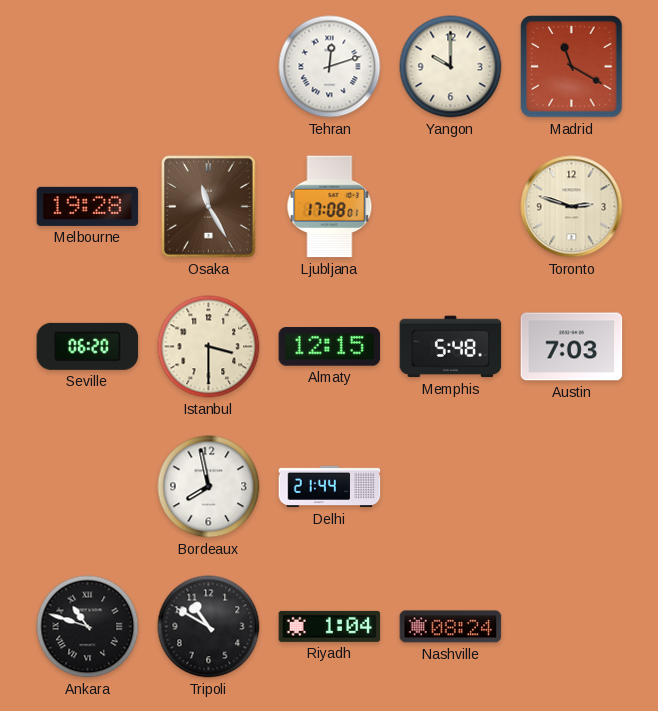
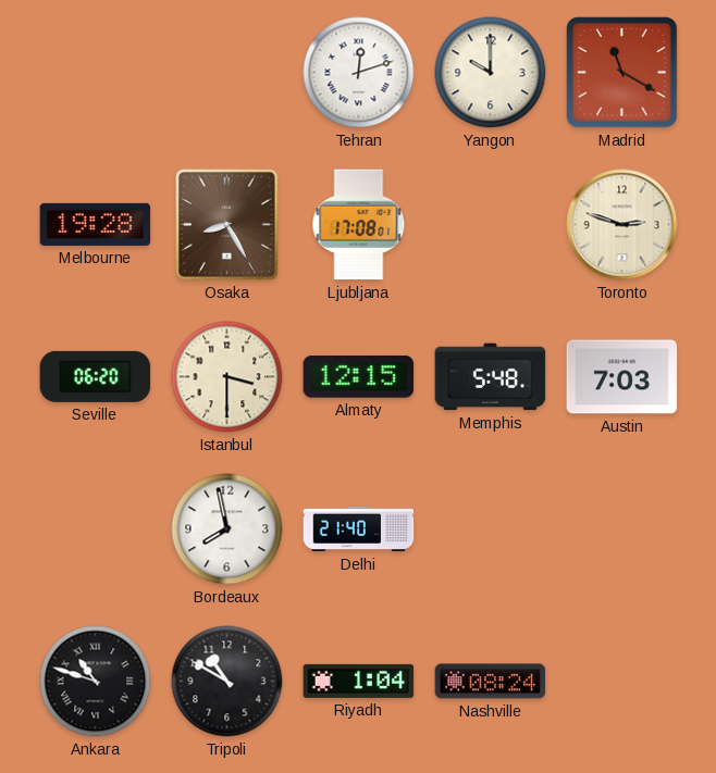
Osaka: 11:25 -> 8:25
Delhi: 21:44 -> 21:40
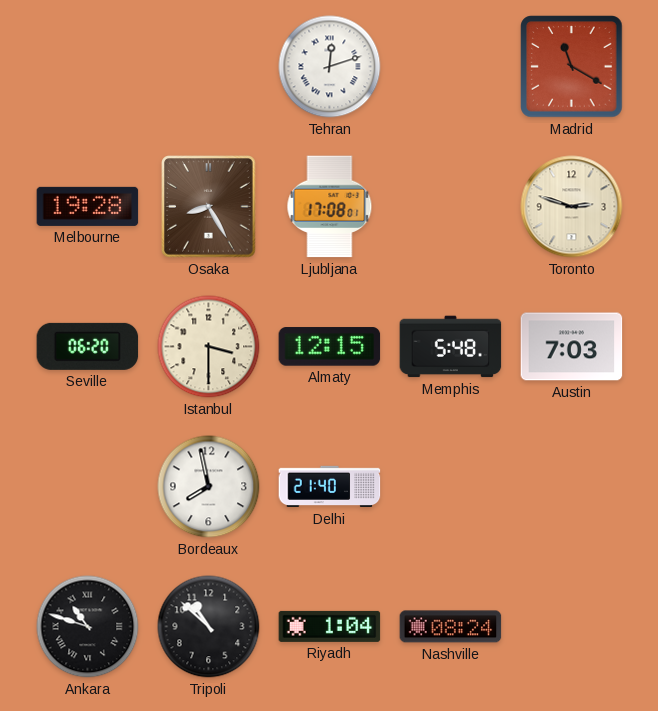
Yangon: 10:00 -> none
Tripoli: 10:50 -> 10:52
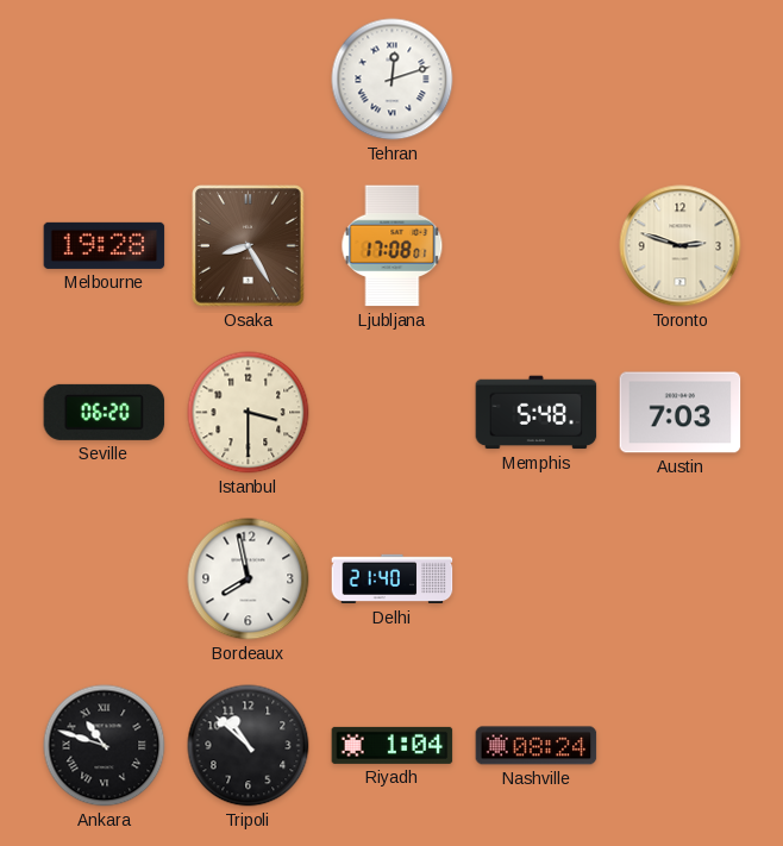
Madrid: 11:20 -> none
Almaty: 12:15 -> none
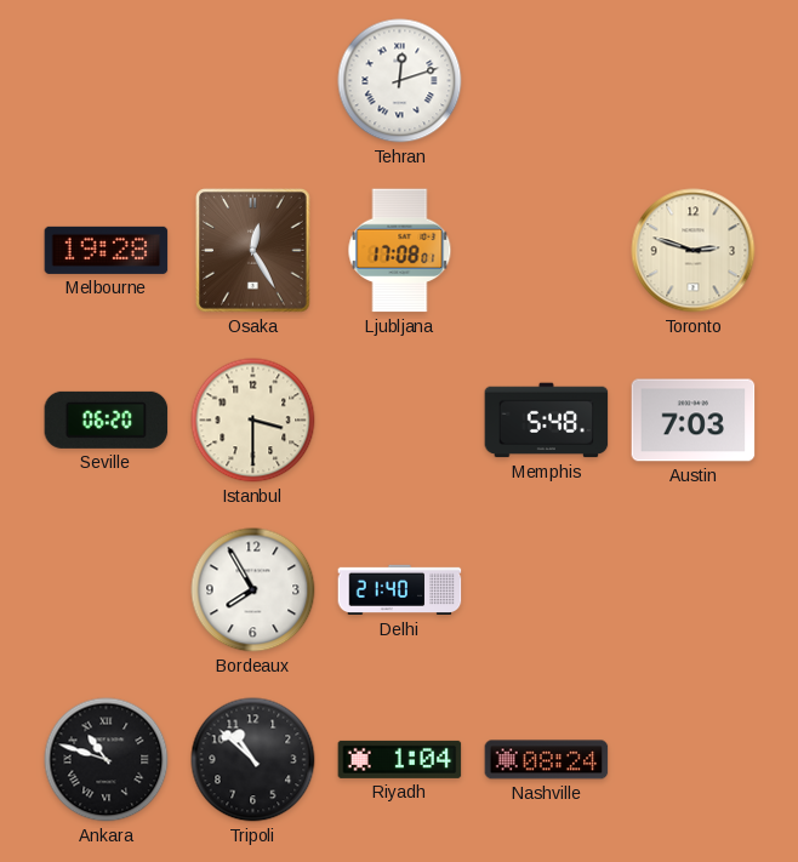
Osaka: 8:25 -> 12:25
Bordeaux: 7:58 -> 7:55
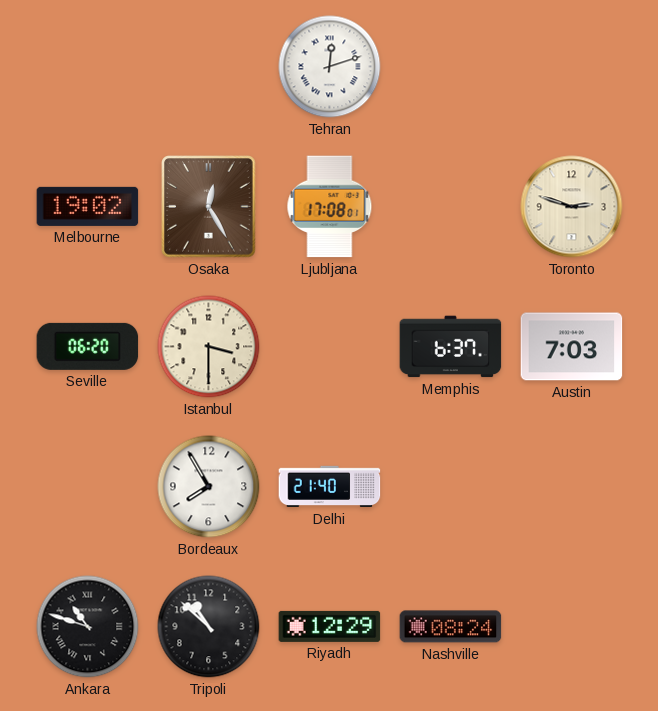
Melbourne: 19:28 -> 19:02
Memphis: 5:48 -> 6:37
Riyadh: 1:04 -> 12:29
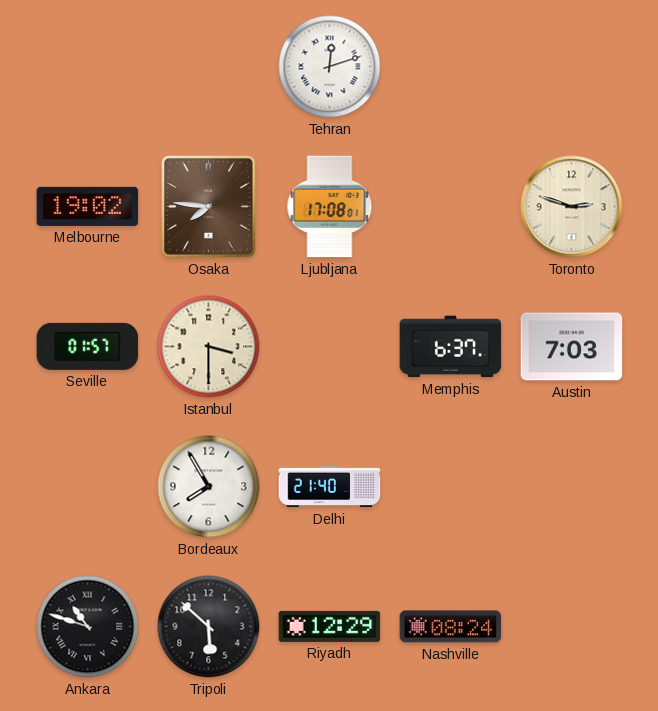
Osaka: 12:25 -> 7:46
Seville: 06:20 -> 01:57
Tripoli: 10:52 -> 5:52
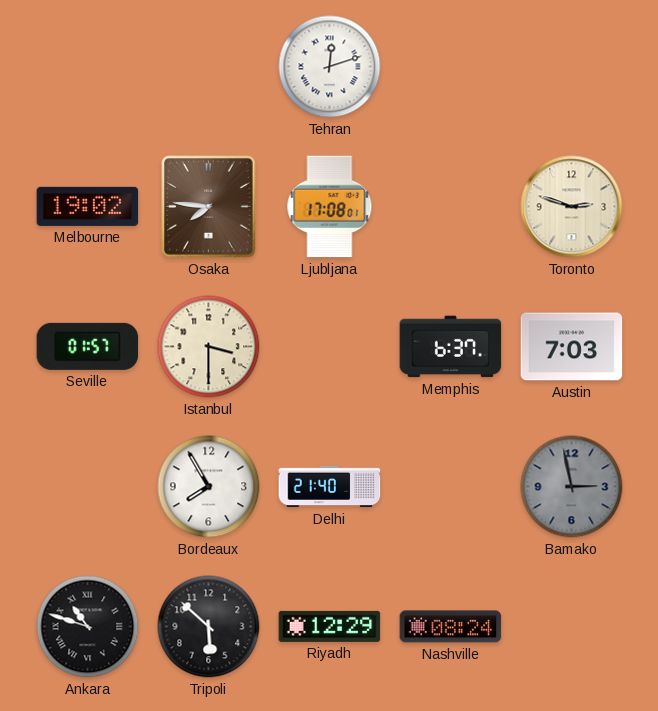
Bamako: none -> 2:58
